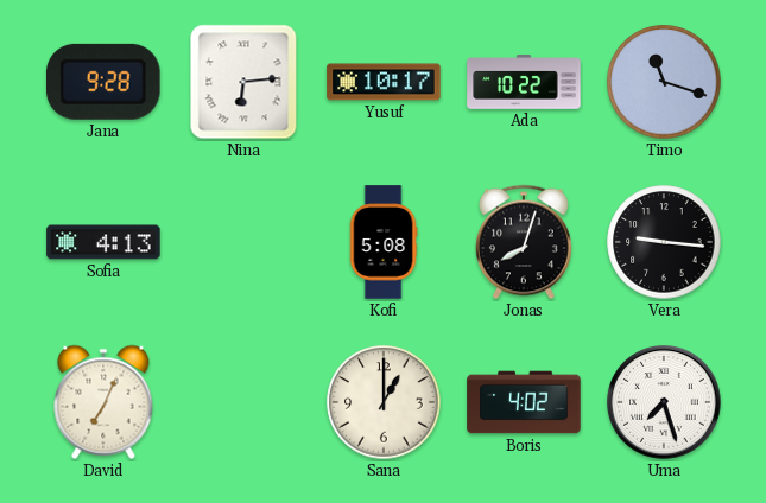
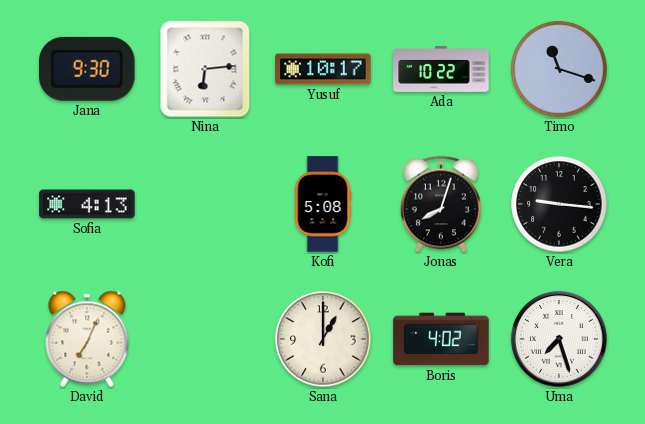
Jana: 9:28 -> 9:30
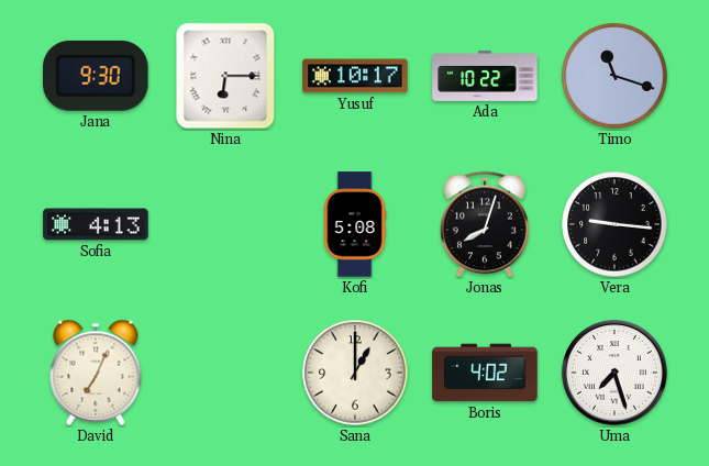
Nina: 6:14 -> 6:15
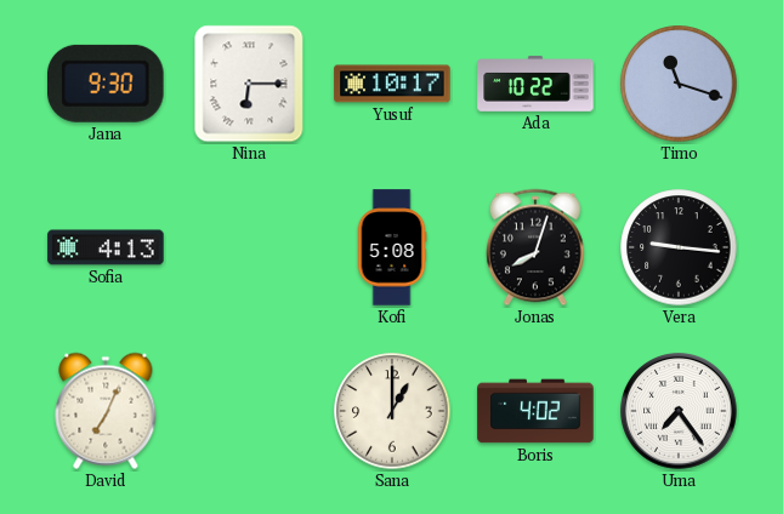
Uma: 7:27 -> 7:24
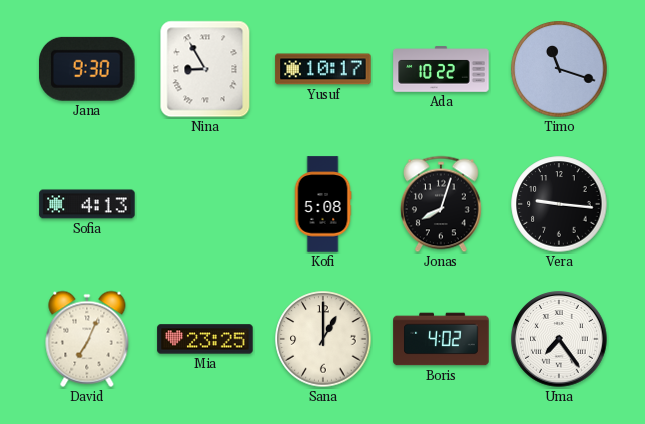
Nina: 6:15 -> 8:55
Mia: none -> 23:25
